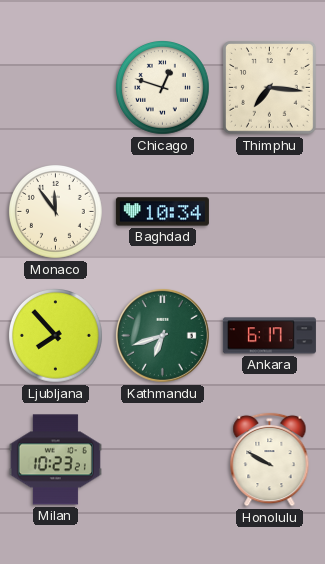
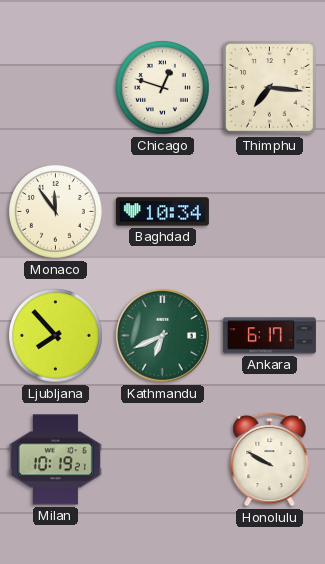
Kathmandu: 6:42 -> 6:41
Milan: 10:23 -> 10:19
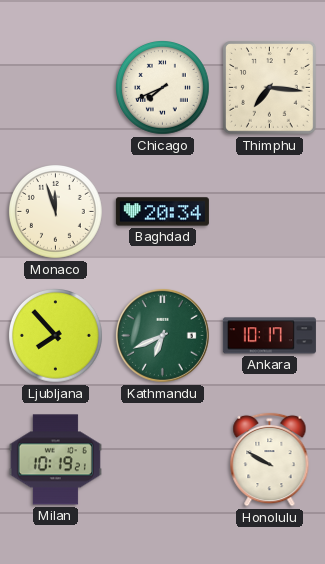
Chicago: 12:48 -> 7:41
Monaco: 11:54 -> 11:57
Baghdad: 10:34 -> 20:34
Ankara: 6:17 -> 10:17
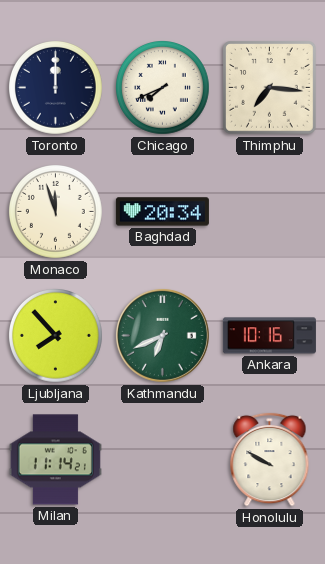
Toronto: none -> 12:00
Ankara: 10:17 -> 10:16
Milan: 10:19 -> 11:14
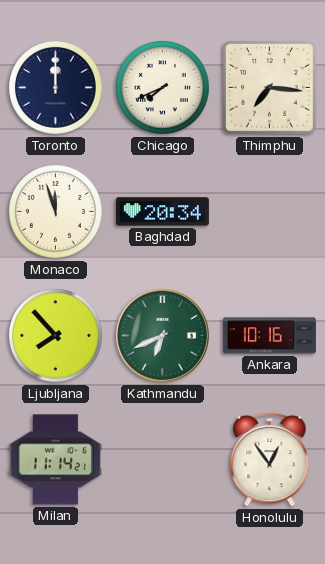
Honolulu: 9:50 -> 12:54
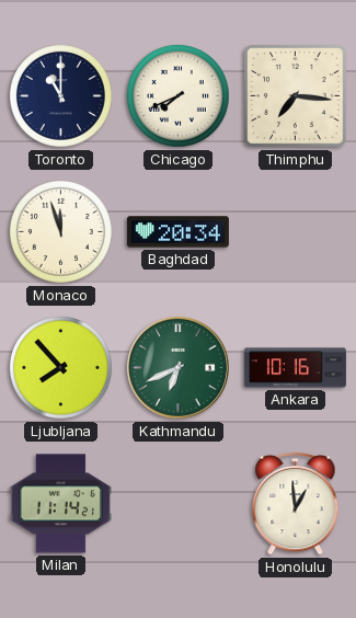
Toronto: 12:00 -> 11:00
Honolulu: 12:54 -> 12:59
